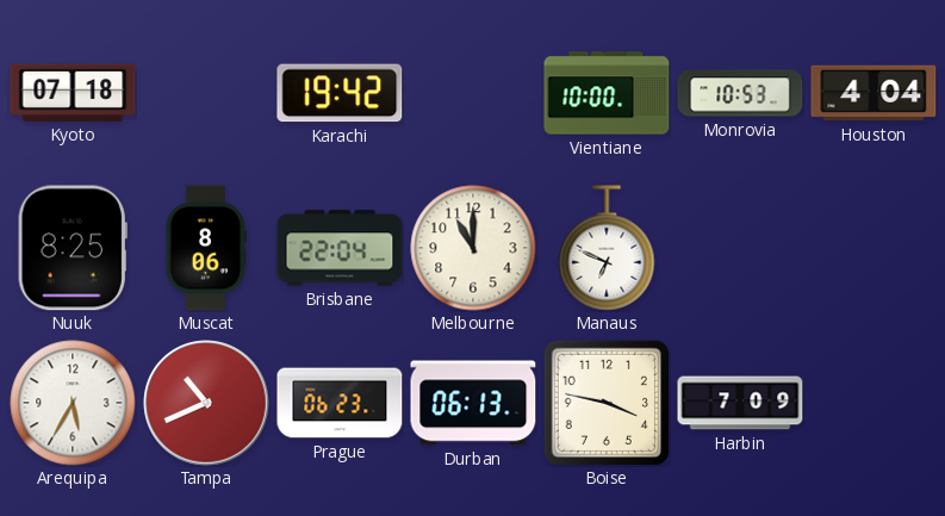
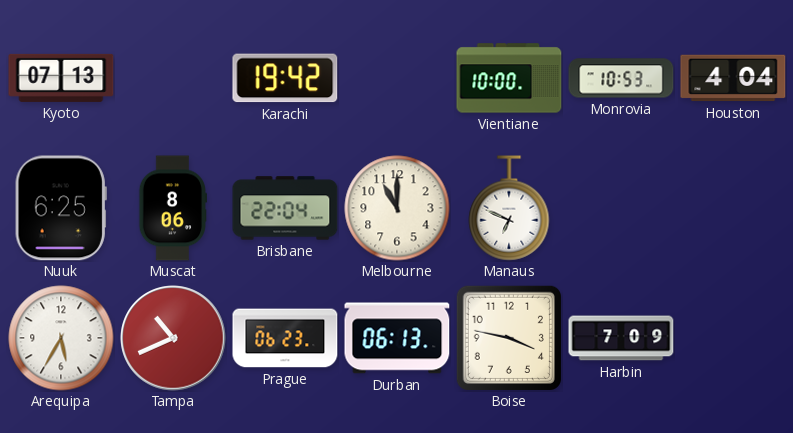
Kyoto: 07:18 -> 07:13
Nuuk: 8:25 -> 6:25
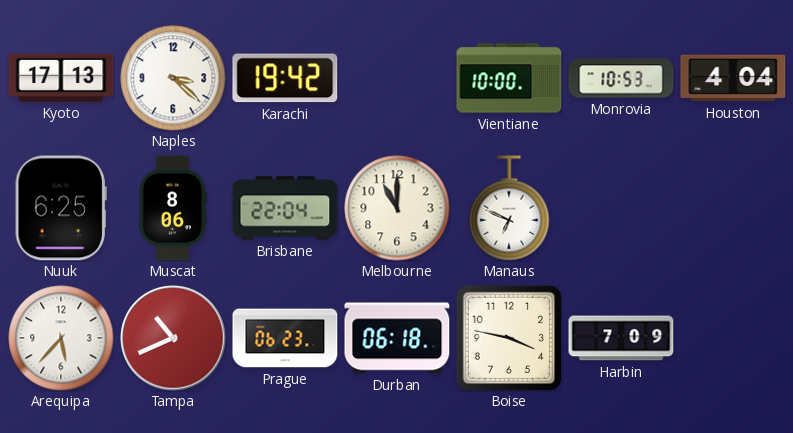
Kyoto: 07:13 -> 17:13
Naples: none -> 3:22
Arequipa: 5:35 -> 5:37
Durban: 06:13 -> 06:18
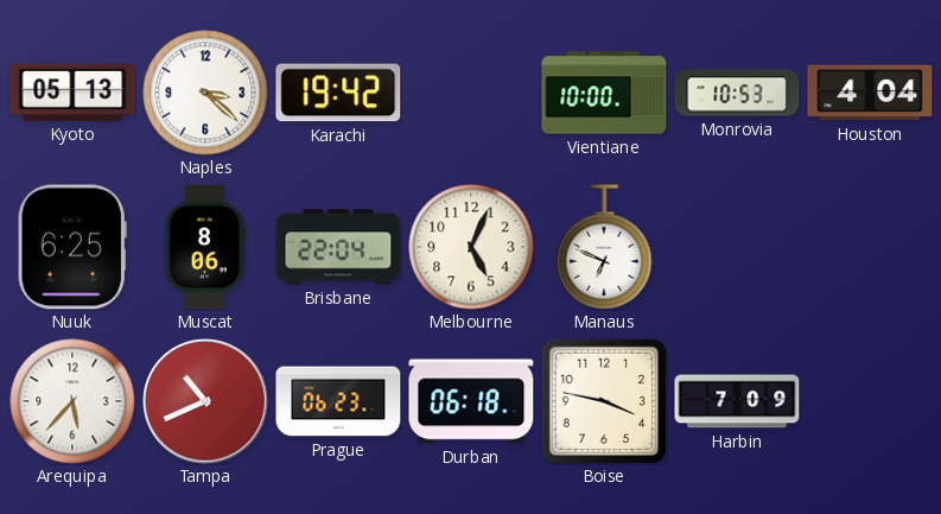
Kyoto: 17:13 -> 05:13
Melbourne: 11:00 -> 5:04
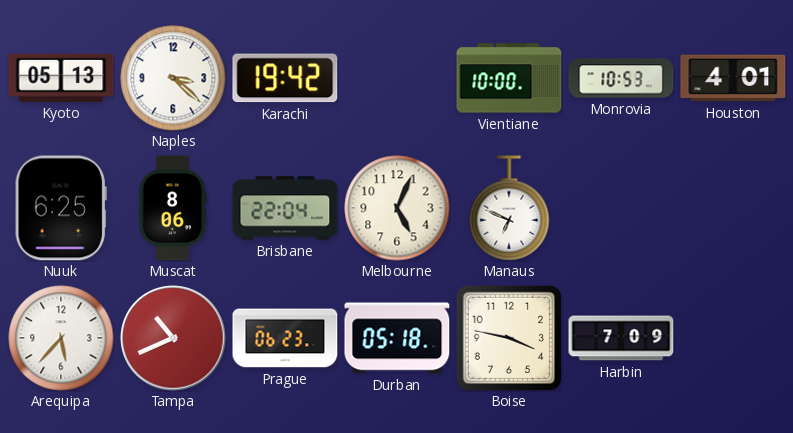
Houston: 4:04 -> 4:01
Durban: 06:18 -> 05:18
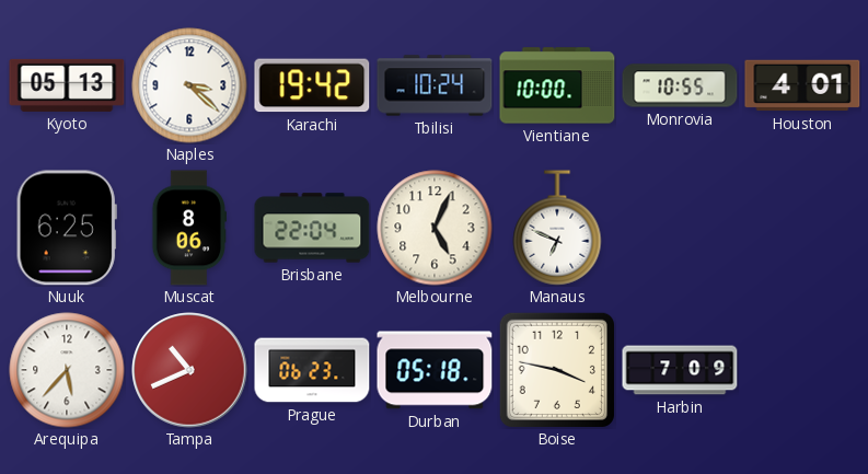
Tbilisi: none -> 10:24
Monrovia: 10:53 -> 10:55
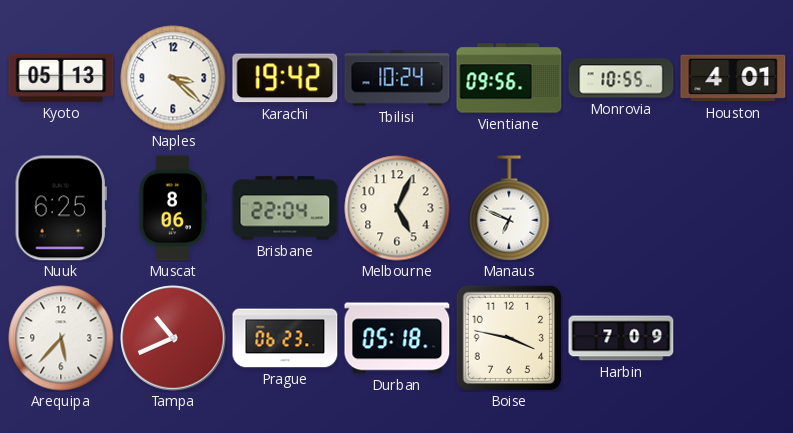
Vientiane: 10:00 -> 09:56
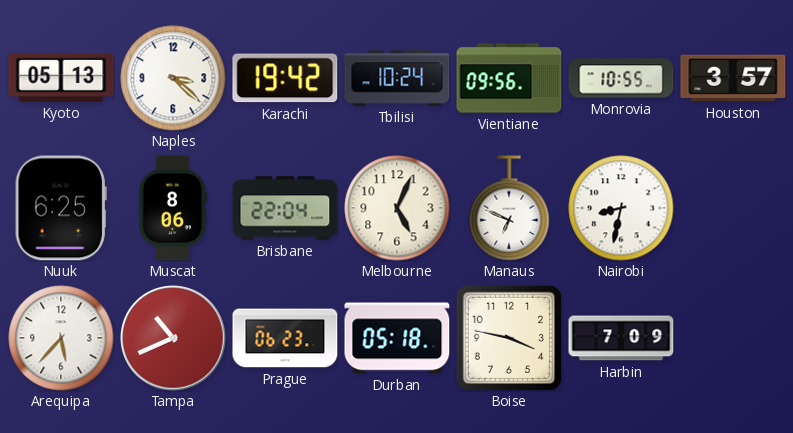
Houston: 4:01 -> 3:57
Nairobi: none -> 8:32
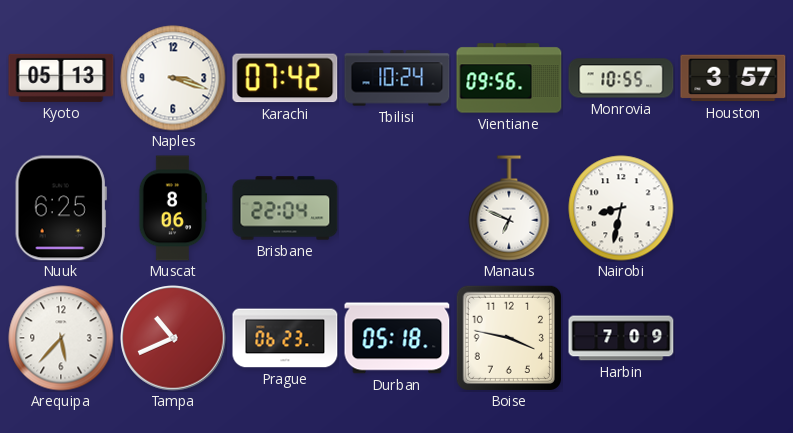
Naples: 3:22 -> 3:18
Karachi: 19:42 -> 07:42
Melbourne: 5:04 -> none
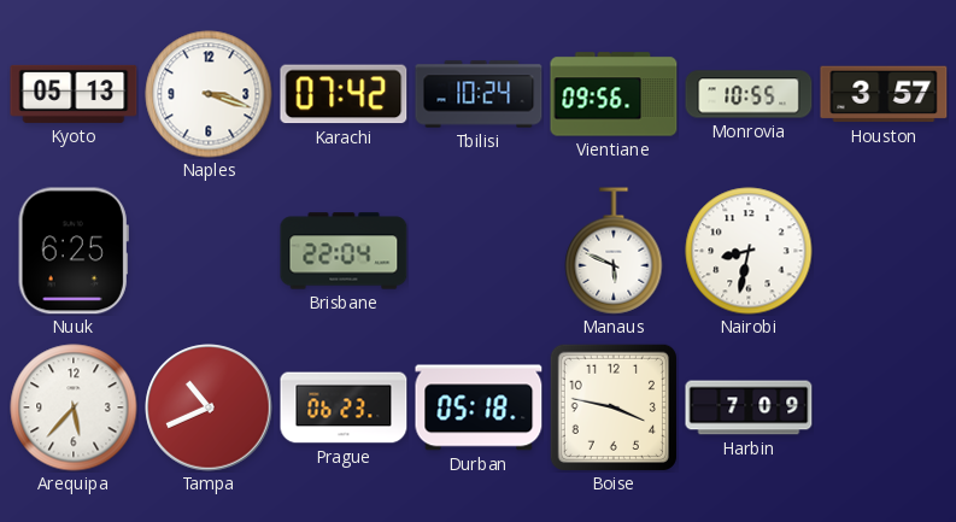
Muscat: 8:06 -> none
Manaus: 6:49 -> 5:49
